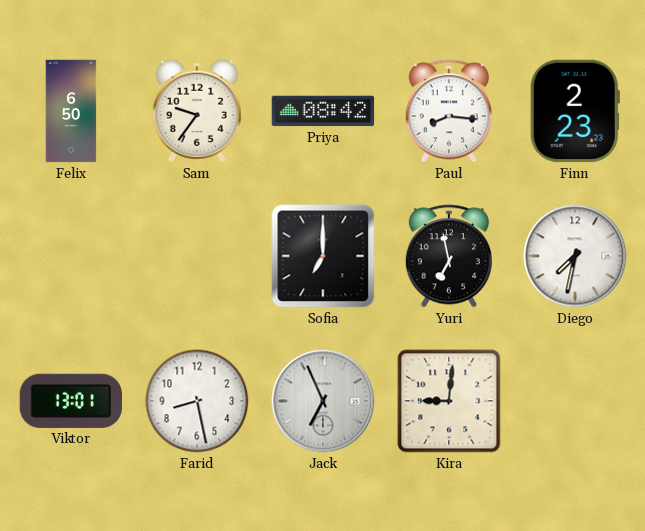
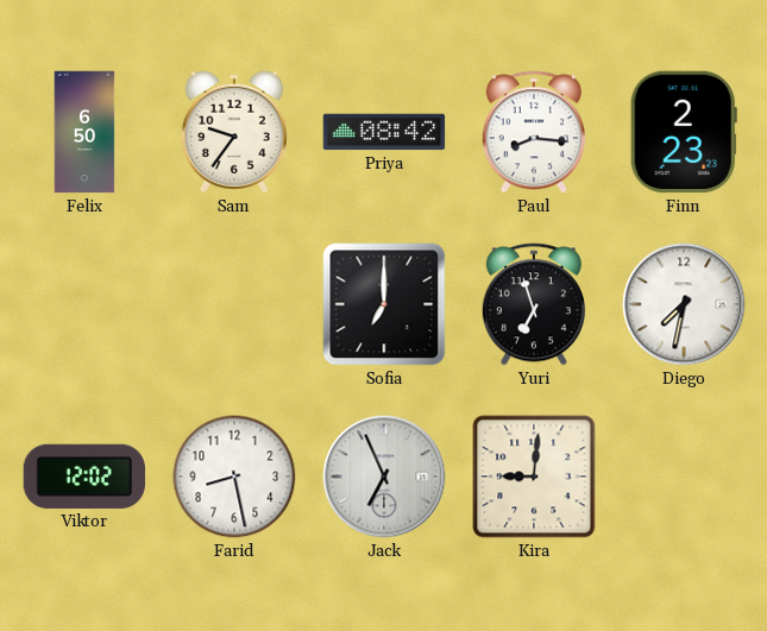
Yuri: 6:58 -> 6:57
Viktor: 13:01 -> 12:02
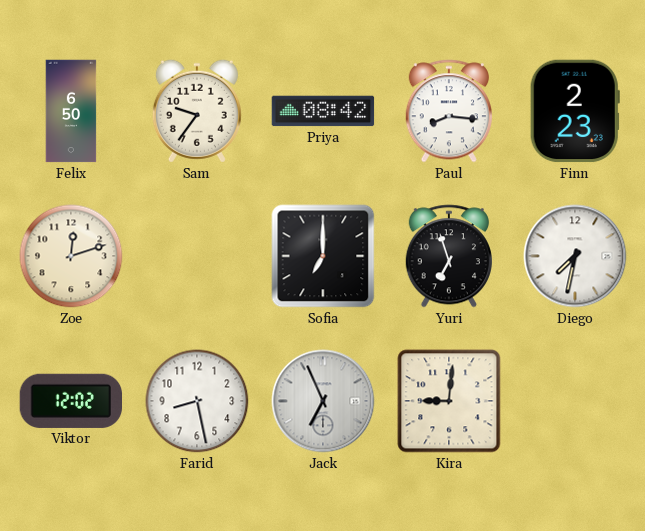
Zoe: none -> 12:12
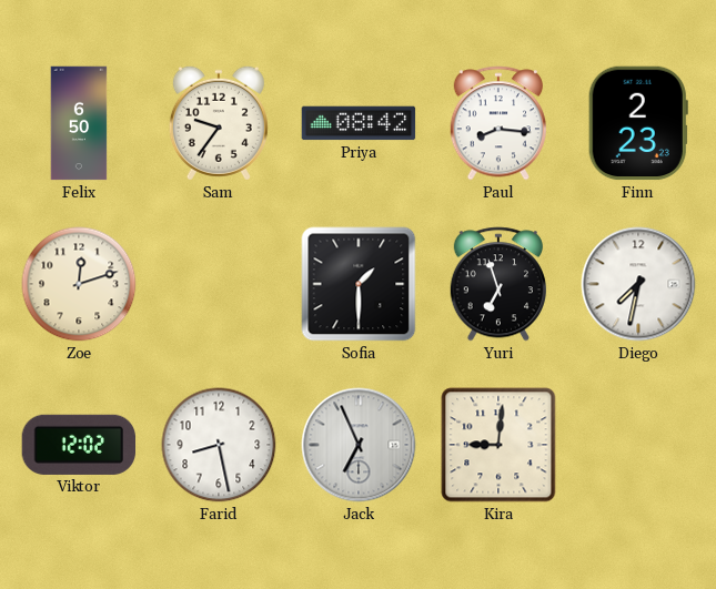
Sofia: 7:00 -> 1:30
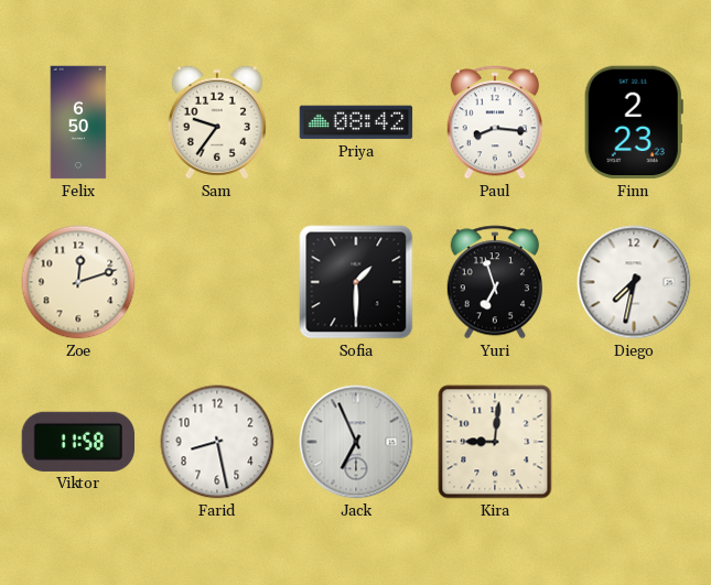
Viktor: 12:02 -> 11:58
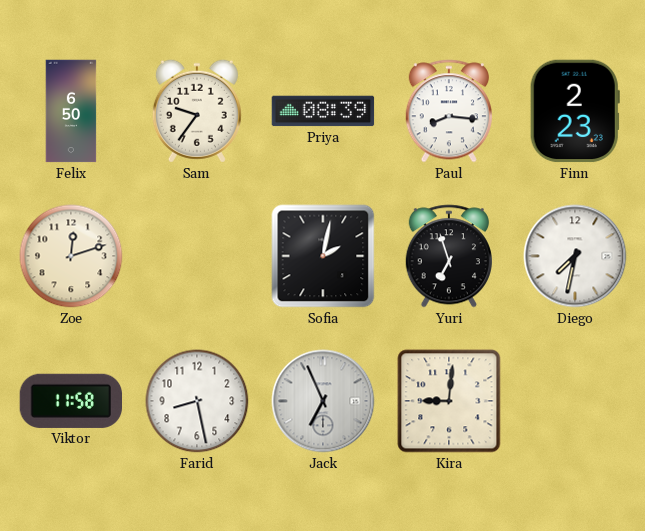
Priya: 08:42 -> 08:39
Sofia: 1:30 -> 2:02
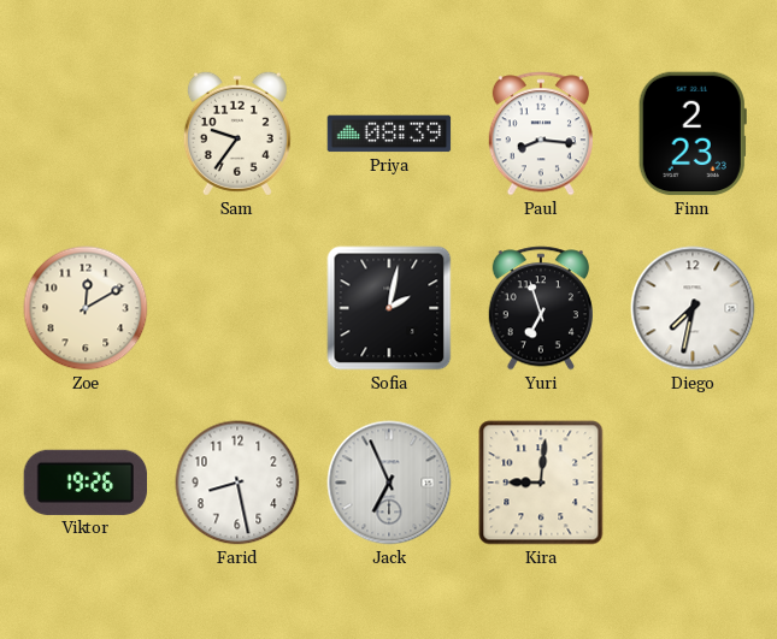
Felix: 6:50 -> none
Zoe: 12:12 -> 12:10
Viktor: 11:58 -> 19:26
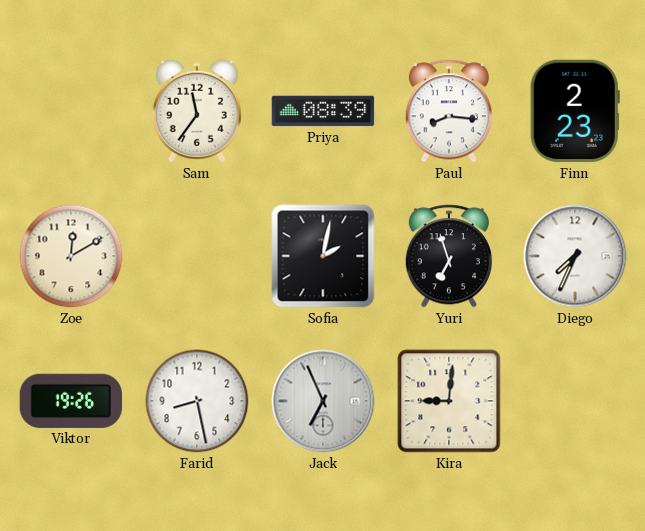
Sam: 9:36 -> 11:36
Diego: 7:32 -> 7:34
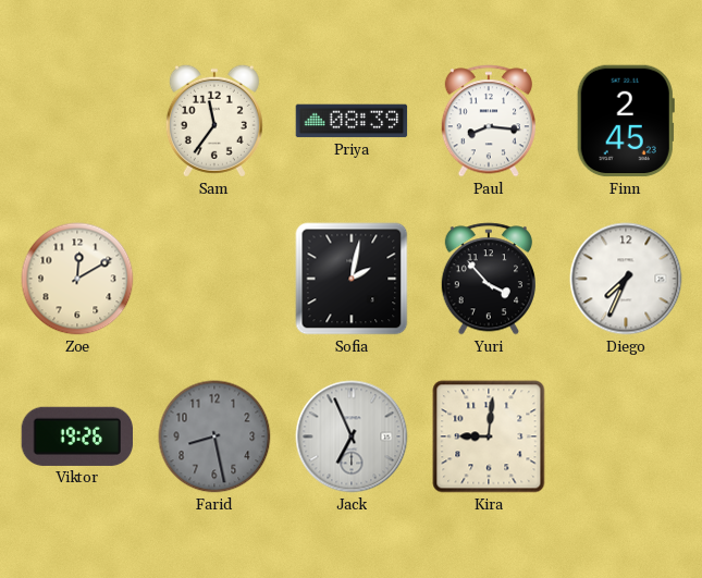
Finn: 2:23 -> 2:45
Yuri: 6:57 -> 3:53
Farid dial: white -> grey
